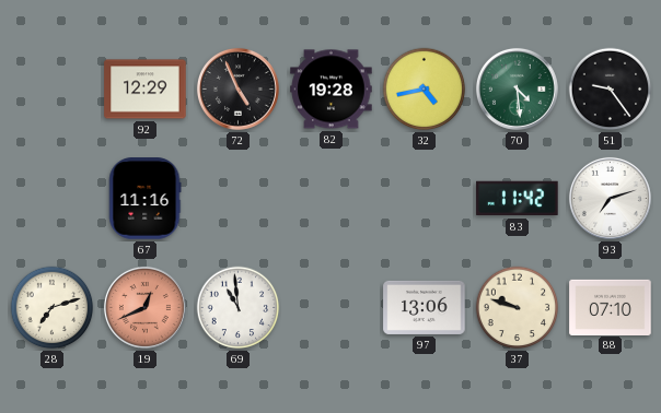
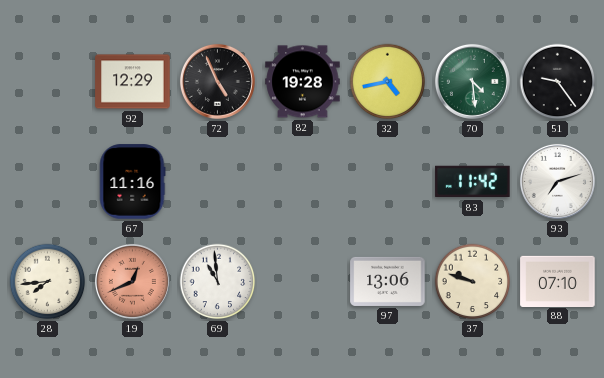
28: 7:12 -> 7:44
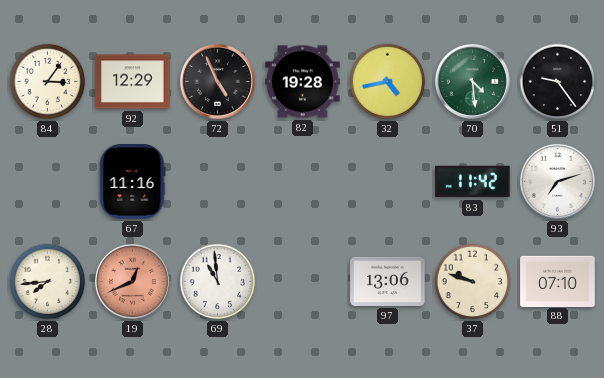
84: none -> 3:06
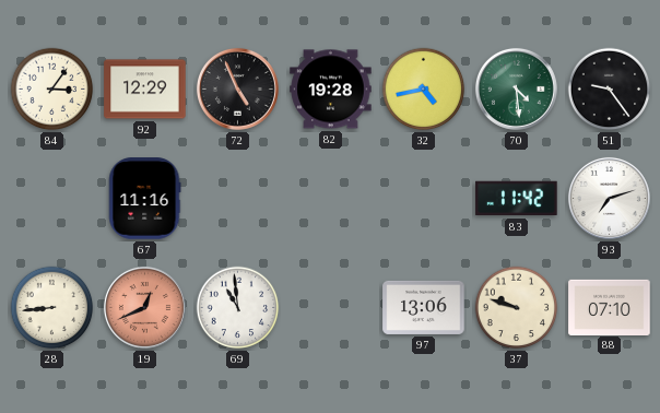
28: 7:44 -> 8:44
